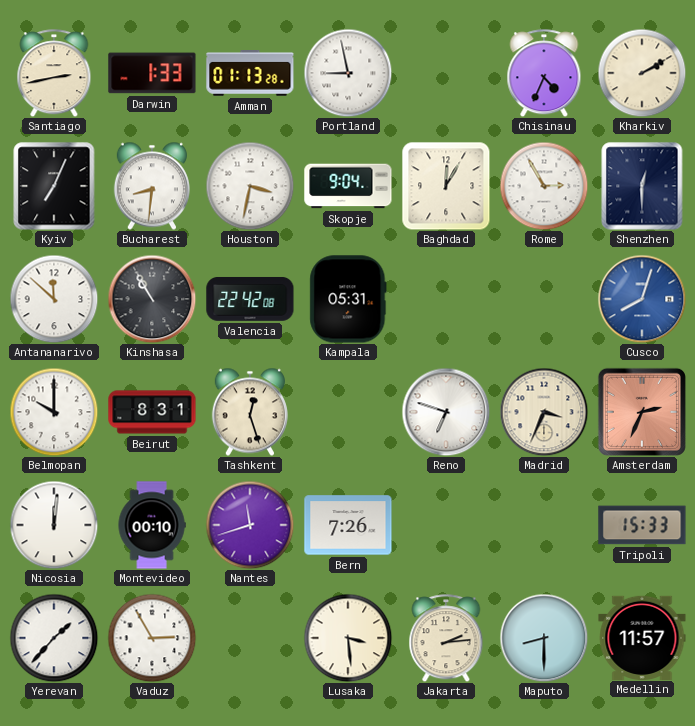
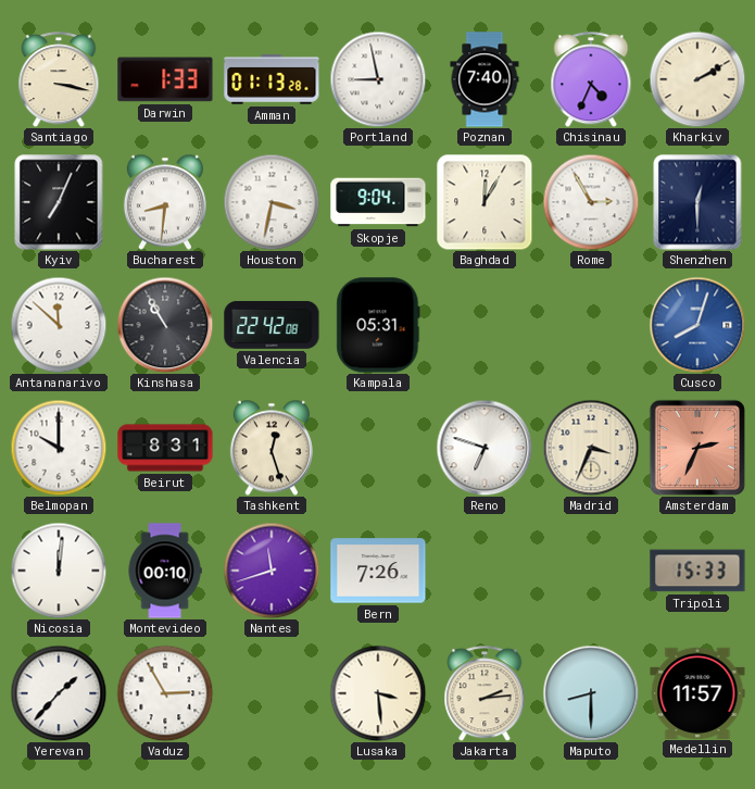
Santiago: 2:43 -> 3:17
Poznan: none -> 7:40
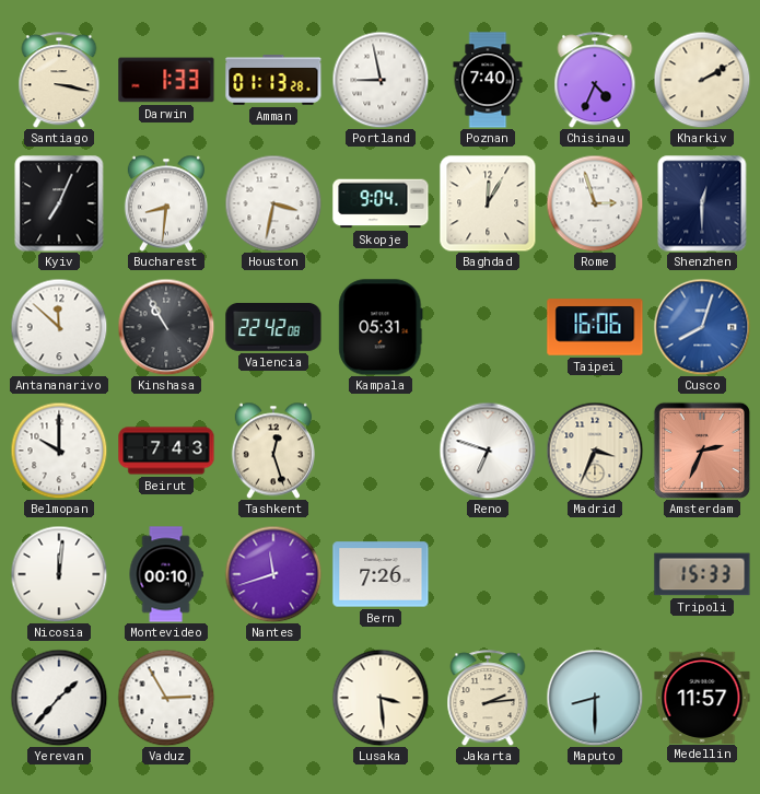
Rome: 2:55 -> 2:57
Taipei: none -> 16:06
Beirut: 8:31 -> 7:43
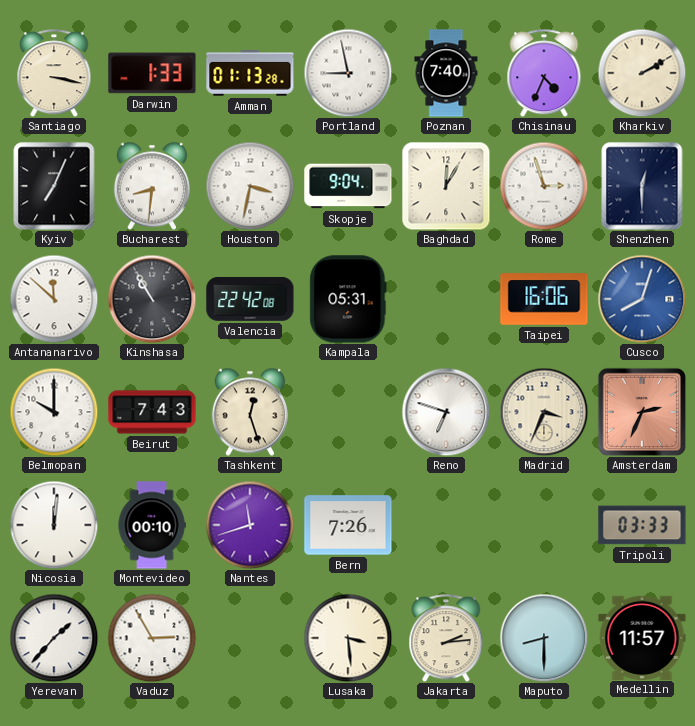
Tripoli: 15:33 -> 03:33
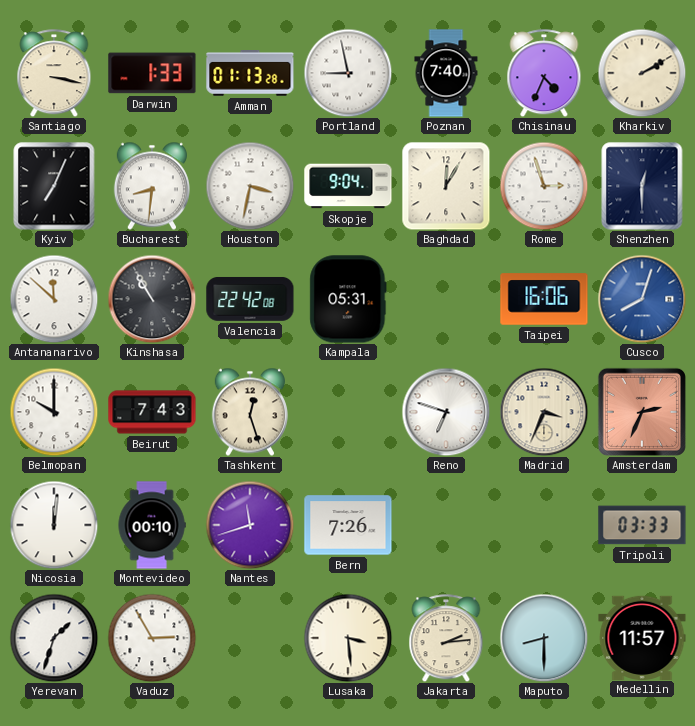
Yerevan: 1:37 -> 1:33
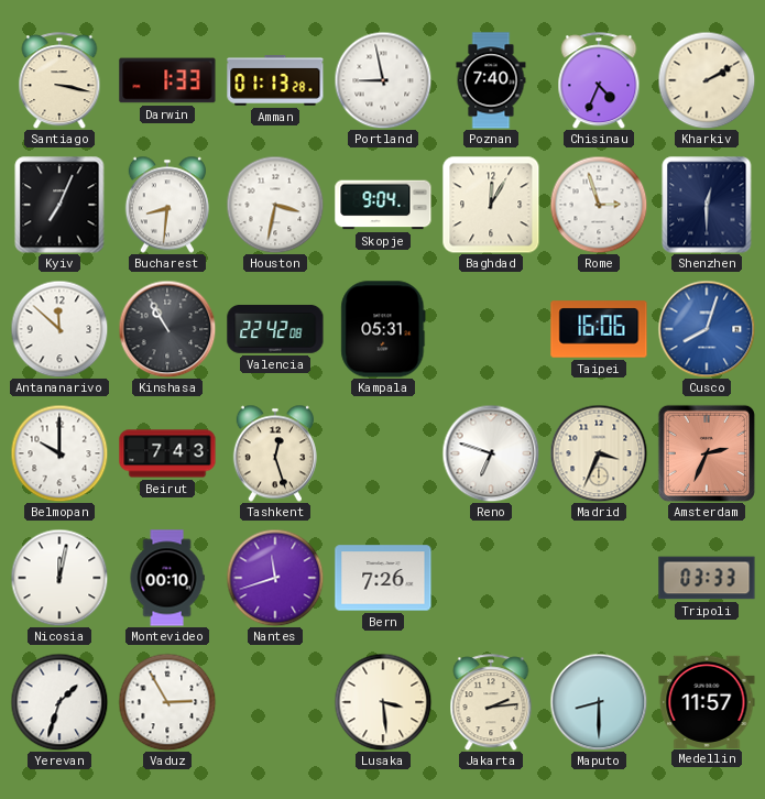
Nicosia: 12:01 -> 12:02
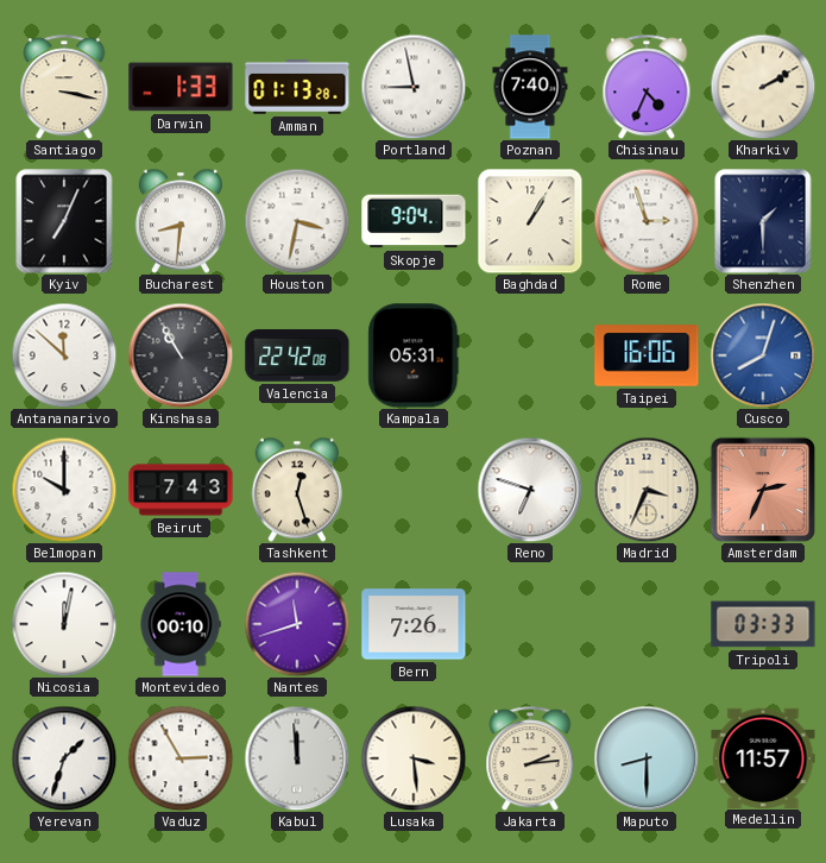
Baghdad: 12:05 -> 1:05
Shenzhen: 12:30 -> 1:30
Kabul: none -> 11:59
